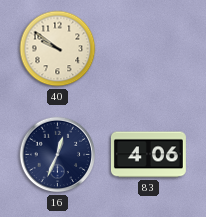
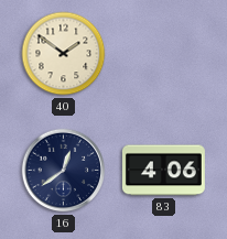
40: 9:51 -> 1:51
16: 12:34 -> 12:39
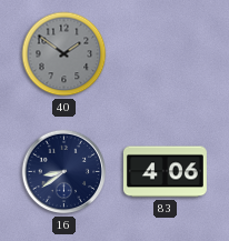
40 dial: cream -> grey
16: 12:39 -> 8:39
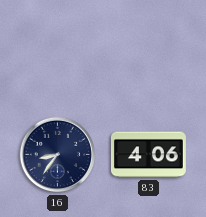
40: 1:51 -> none
16: 8:39 -> 8:36
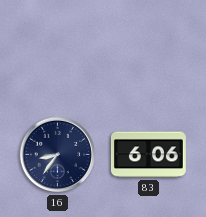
83: 4:06 -> 6:06
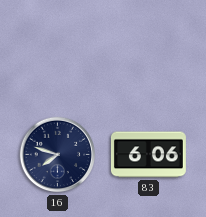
16: 8:36 -> 7:48
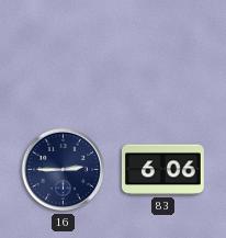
16: 7:48 -> 2:45
